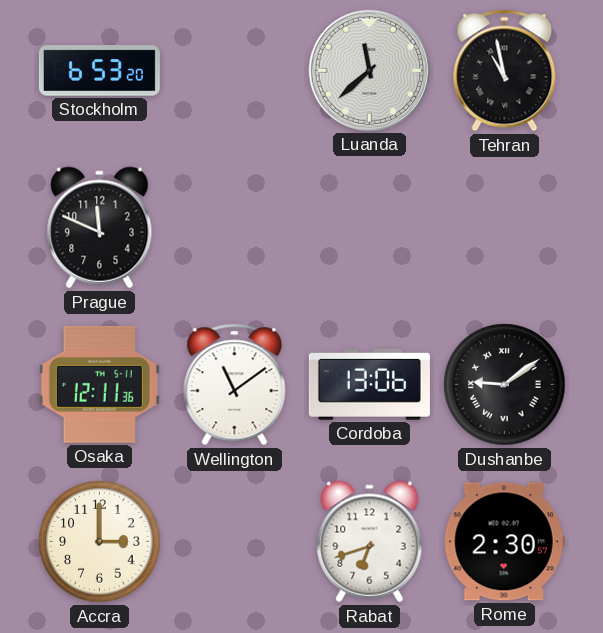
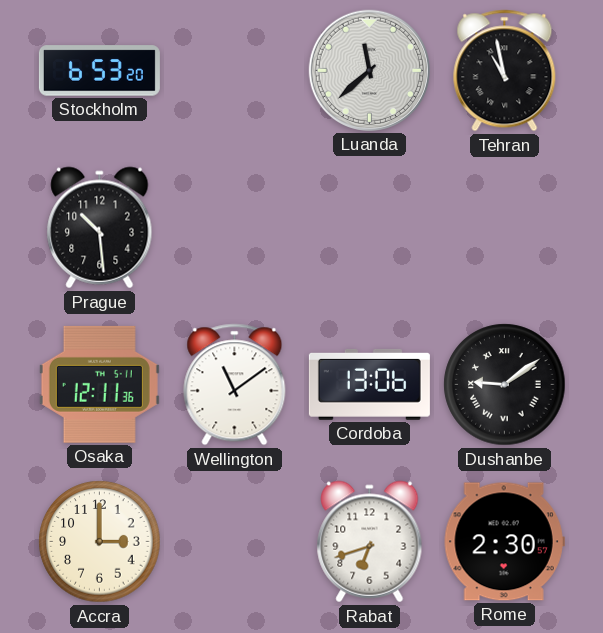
Prague: 11:49 -> 10:29
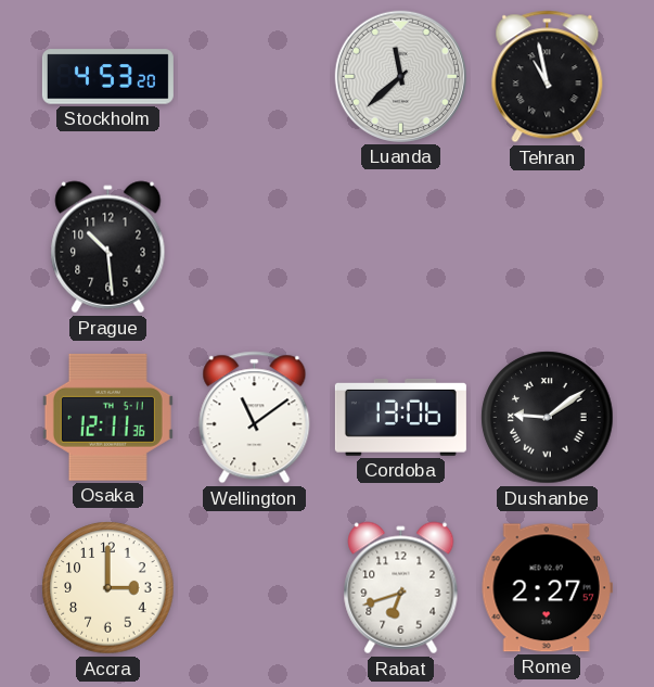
Stockholm: 6:53 -> 4:53
Rome: 2:30 -> 2:27
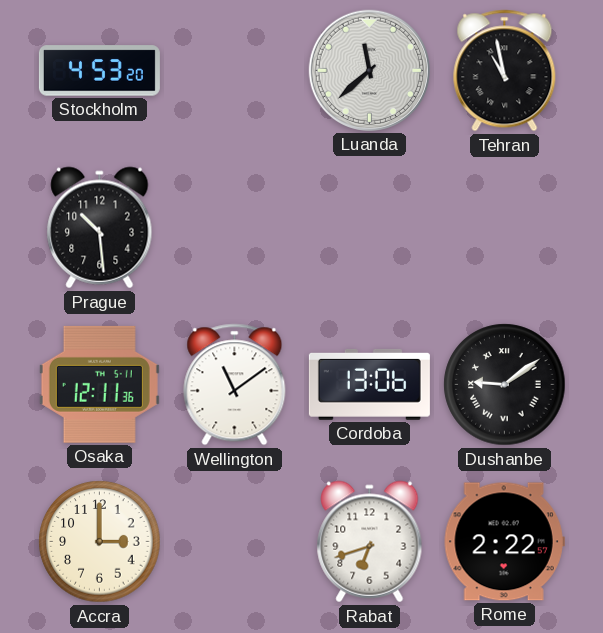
Rome: 2:27 -> 2:22
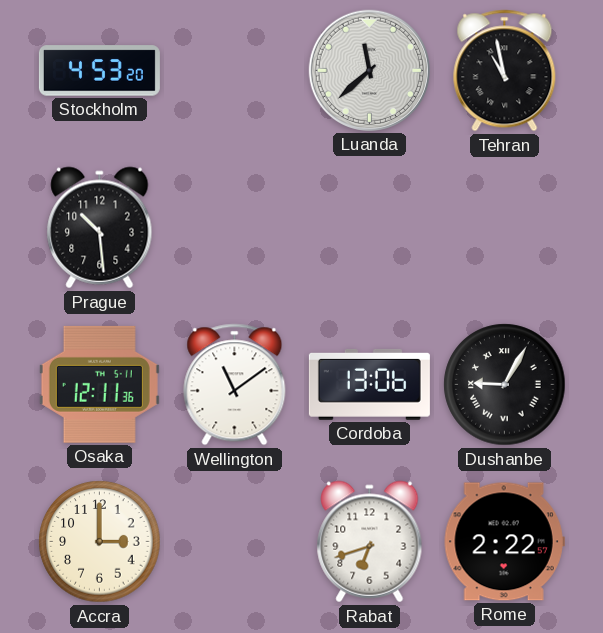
Dushanbe: 9:09 -> 9:05
